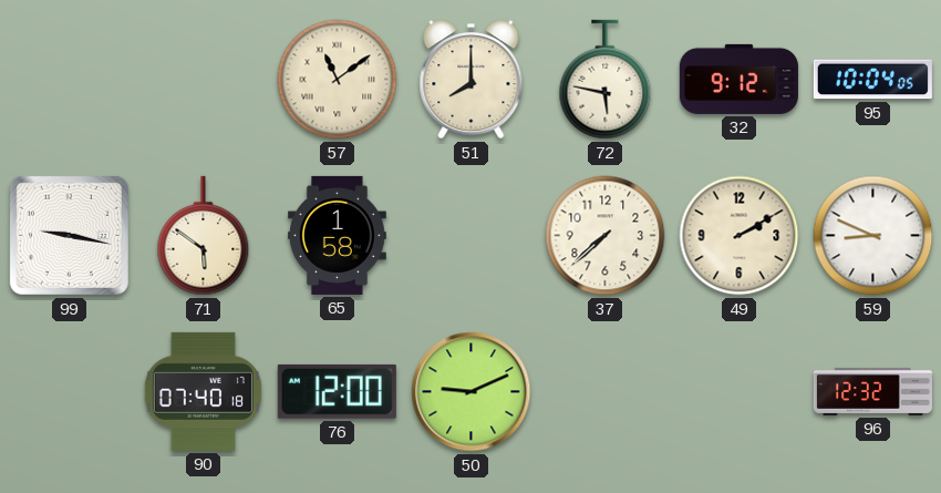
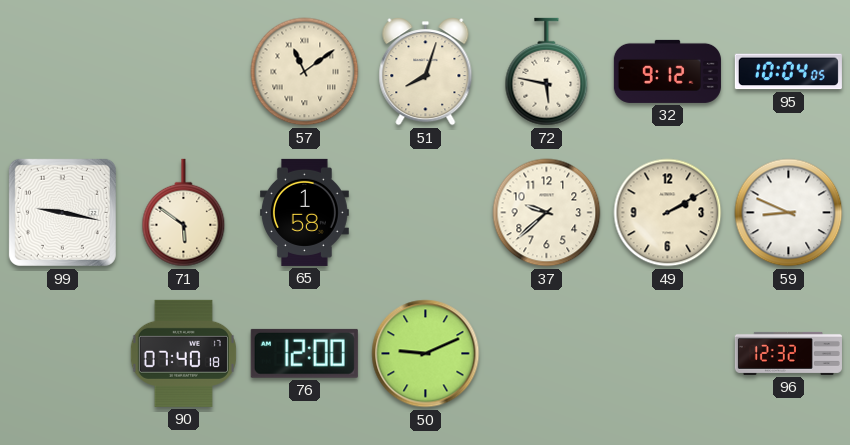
51: 8:00 -> 8:03
37: 7:38 -> 9:38
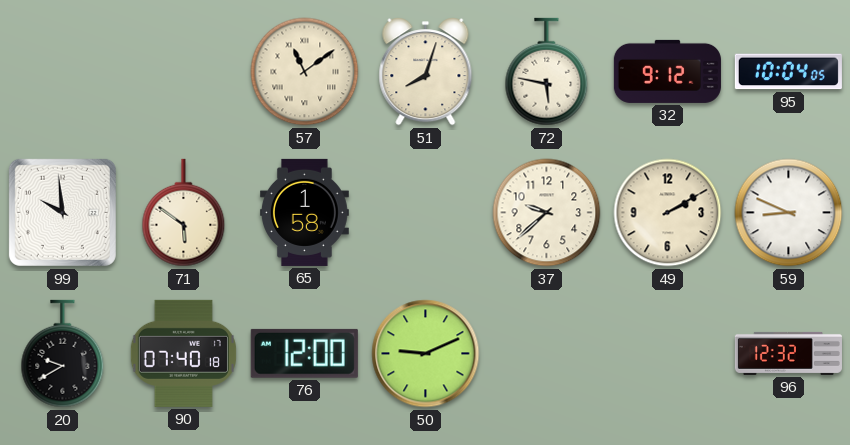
99: 9:17 -> 9:59
20: none -> 9:40
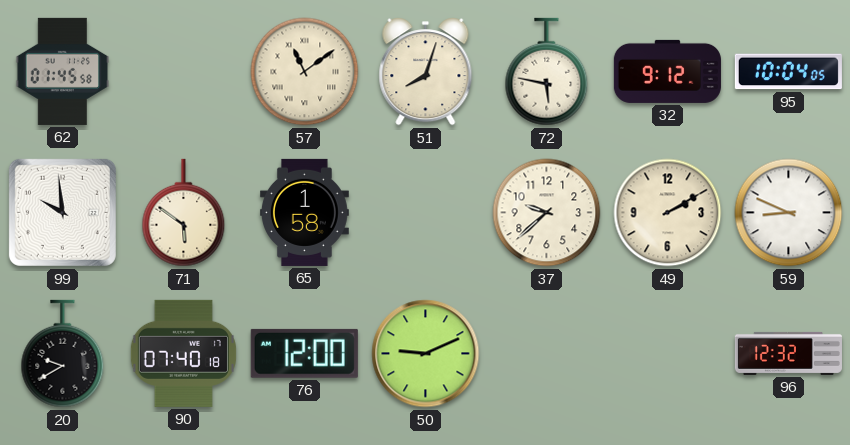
62: none -> 01:45
